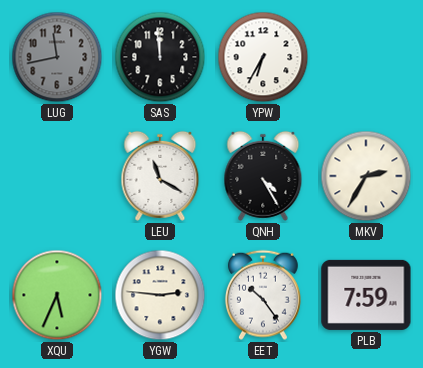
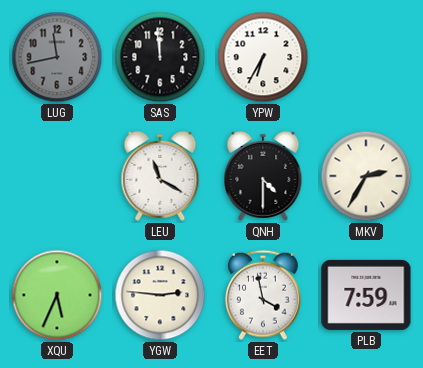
QNH: 4:25 -> 4:30
EET: 10:24 -> 3:58
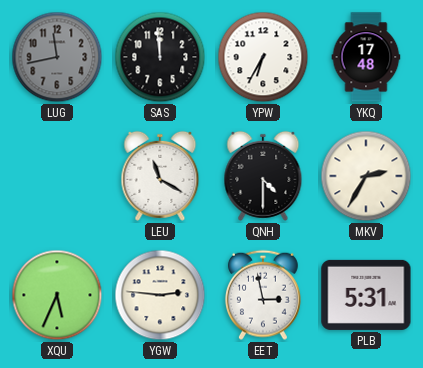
YKQ: none -> 17:48
EET: 3:58 -> 2:58
PLB: 7:59 -> 5:31
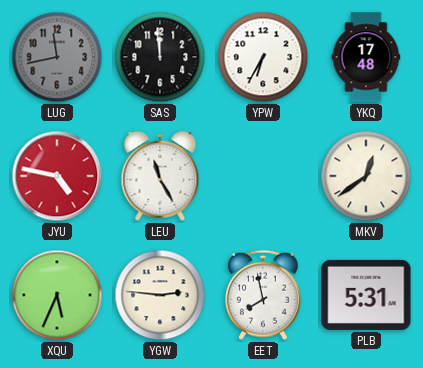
JYU: none -> 4:47
LEU: 11:20 -> 11:25
QNH: 4:30 -> none
MKV: 2:35 -> 12:39
EET: 2:58 -> 7:58
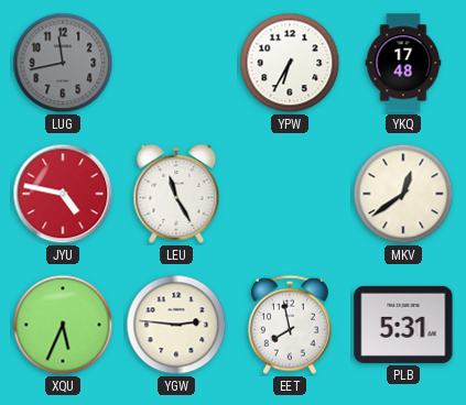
SAS: 11:59 -> none
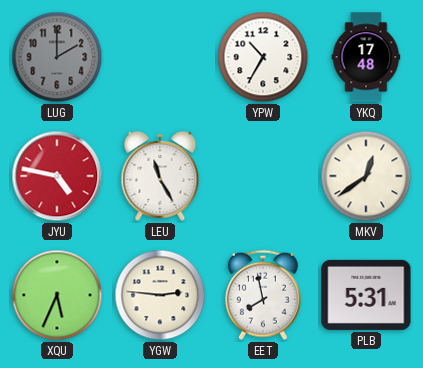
LUG: 11:43 -> 2:00
YPW: 6:35 -> 10:35
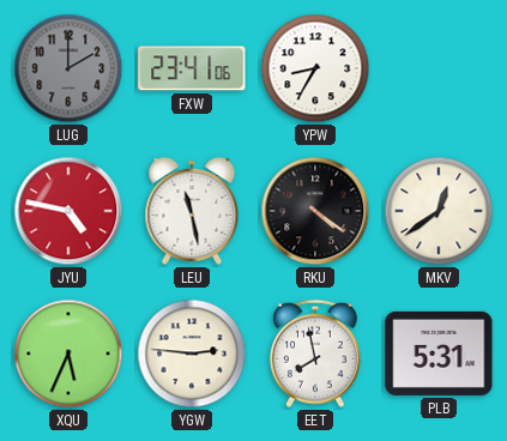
FXW: none -> 23:41
YPW: 10:35 -> 8:35
YKQ: 17:48 -> none
LEU: 11:25 -> 11:28
RKU: none -> 4:21
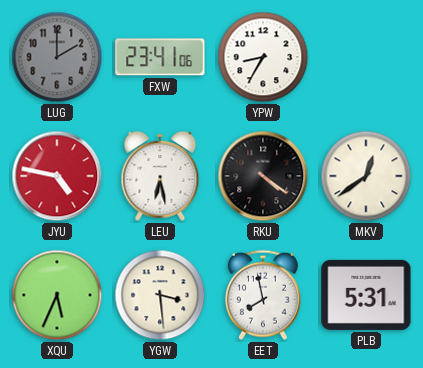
LEU: 11:28 -> 6:28
YGW: 2:46 -> 3:29
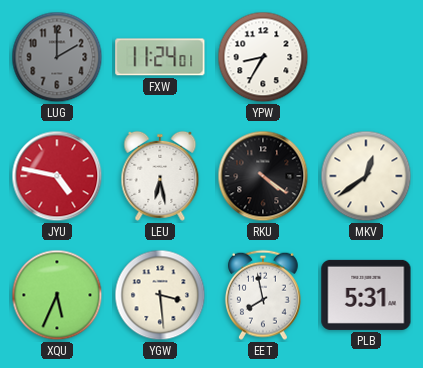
FXW: 23:41 -> 11:24
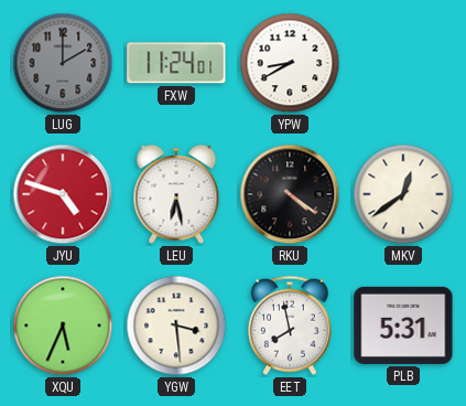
YPW: 8:35 -> 8:40
JYU: 4:47 -> 4:48
